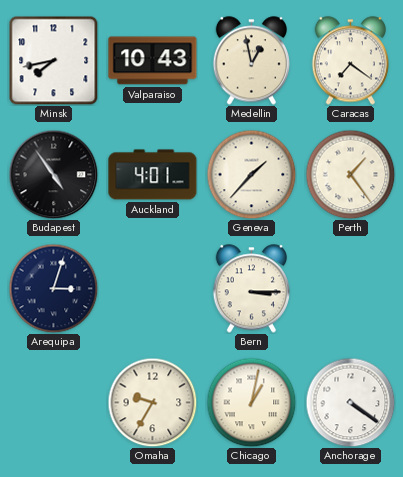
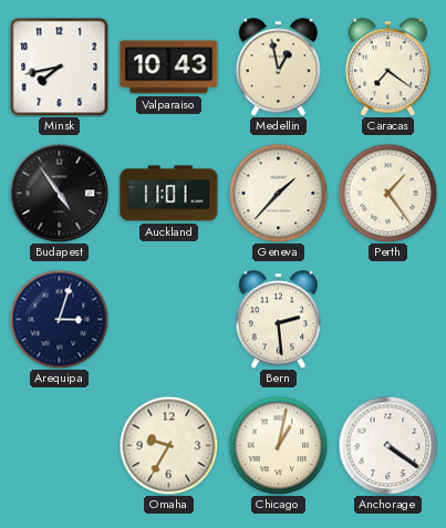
Auckland: 4:01 -> 11:01
Bern: 3:15 -> 2:29
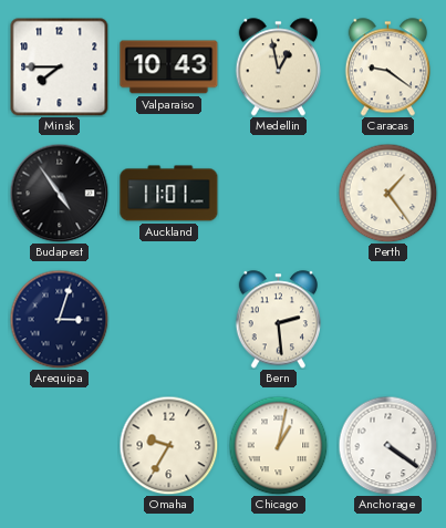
Minsk: 7:43 -> 7:45
Caracas: 7:21 -> 9:21
Geneva: 1:37 -> none
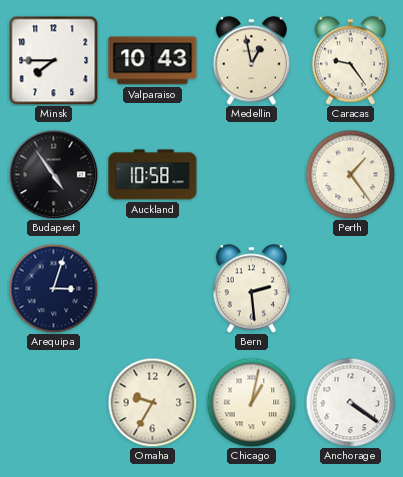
Caracas: 9:21 -> 9:24
Auckland: 11:01 -> 10:58
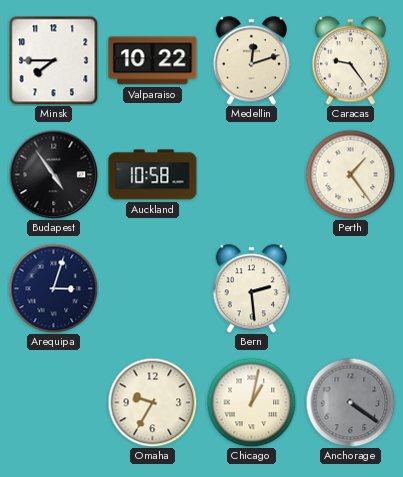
Valparaiso: 10:43 -> 10:22
Medellin: 12:58 -> 12:12
Anchorage dial: white -> grey
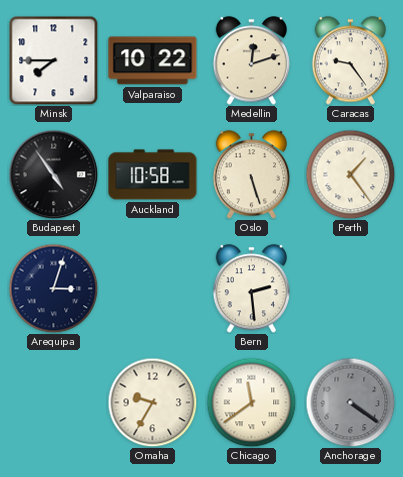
Oslo: none -> 5:27
Chicago: 1:02 -> 11:39
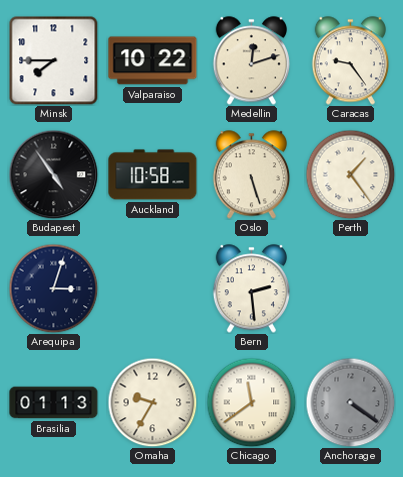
Brasilia: none -> 01:13
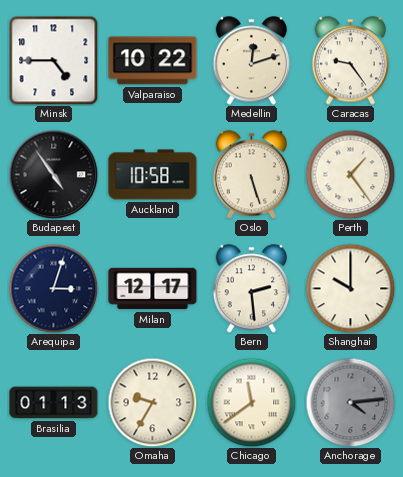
Minsk: 7:45 -> 4:45
Milan: none -> 12:17
Shanghai: none -> 10:00
Anchorage: 4:21 -> 4:14
